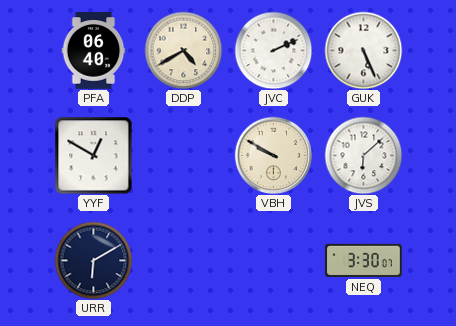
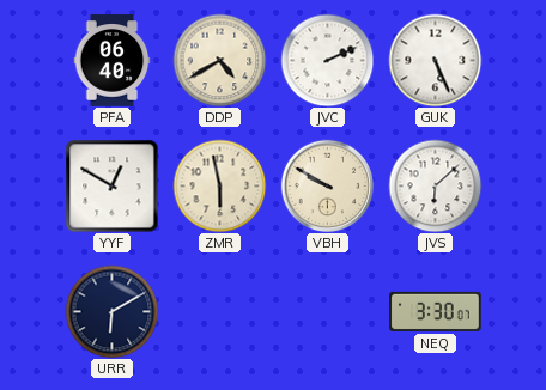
ZMR: none -> 5:58
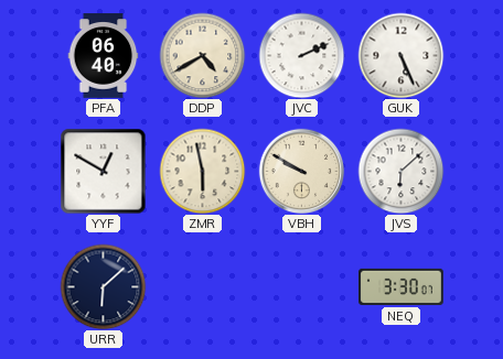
URR: 6:10 -> 6:08
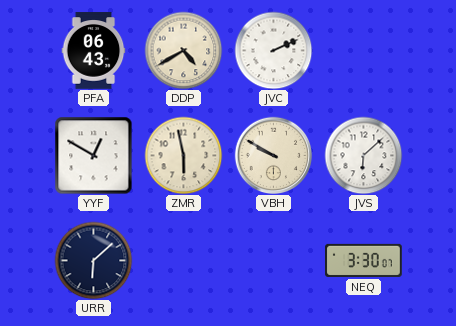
PFA: 06:40 -> 06:43
GUK: 5:26 -> none
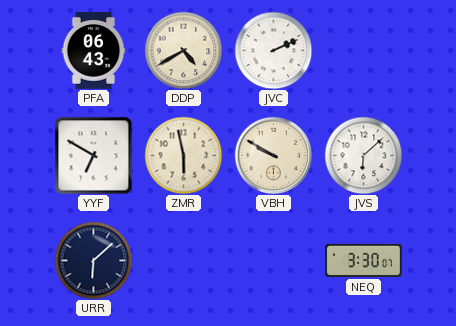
YYF: 12:50 -> 6:50
